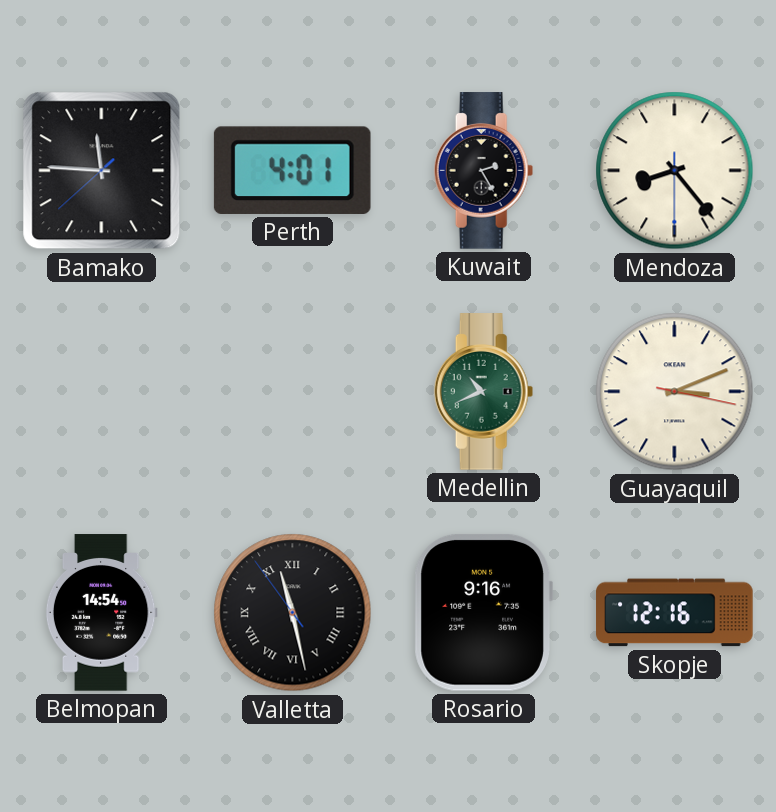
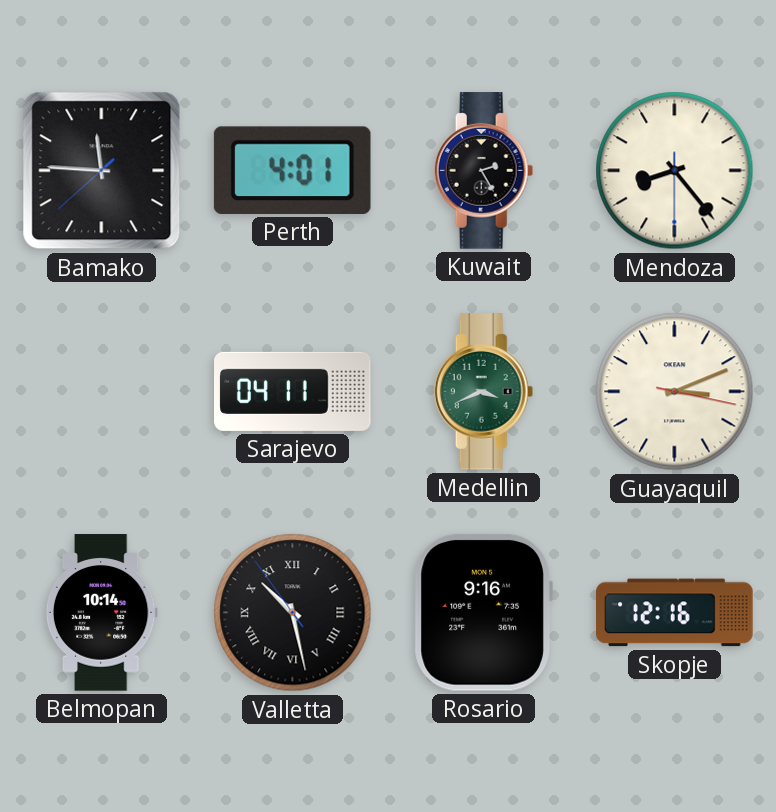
Sarajevo: none -> 04:11
Medellin: 10:41 -> 3:41
Belmopan: 14:54 -> 10:14
Valletta: 11:27 -> 10:27
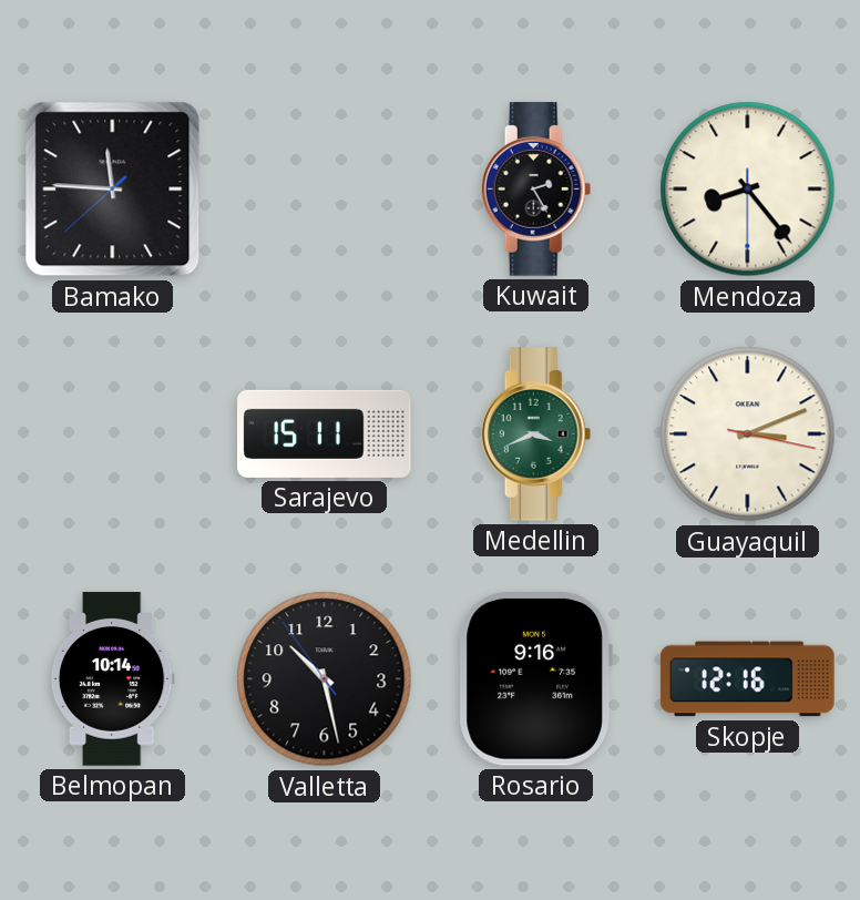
Perth: 4:01 -> none
Sarajevo: 04:11 -> 15:11
Valletta numerals: Roman -> Arabic
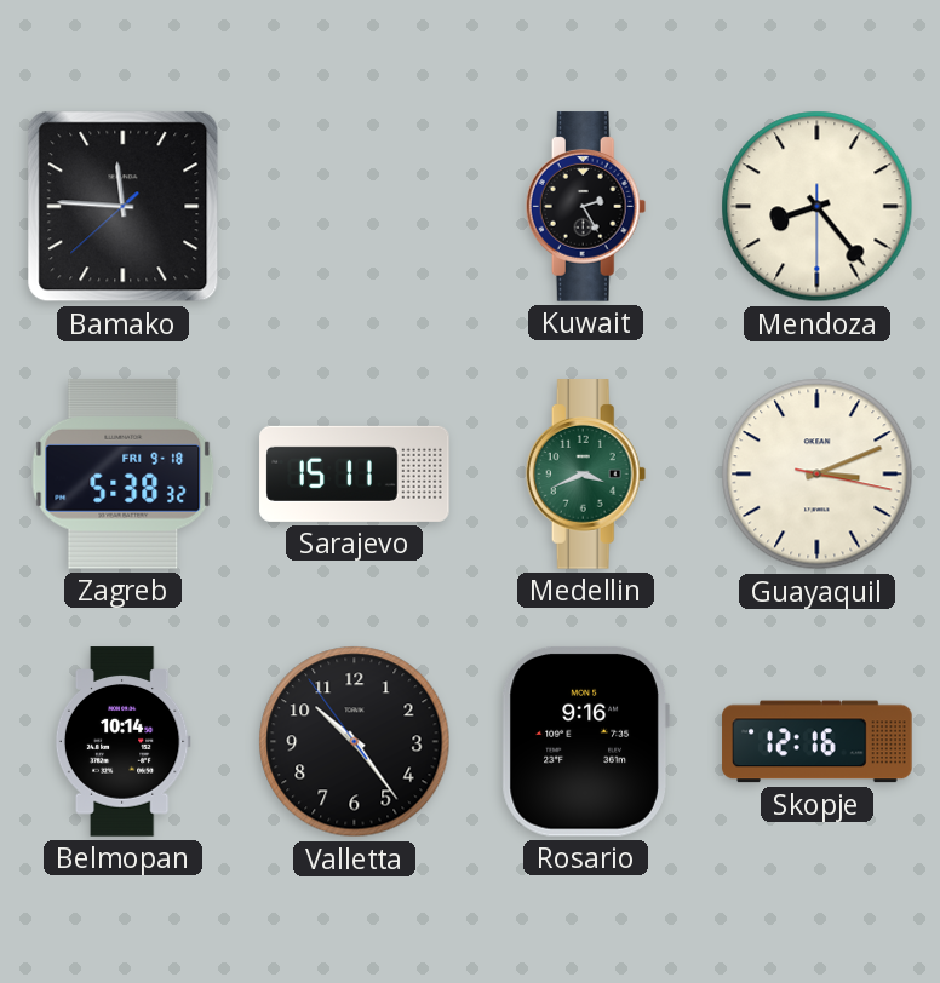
Zagreb: none -> 5:38
Valletta: 10:27 -> 10:23
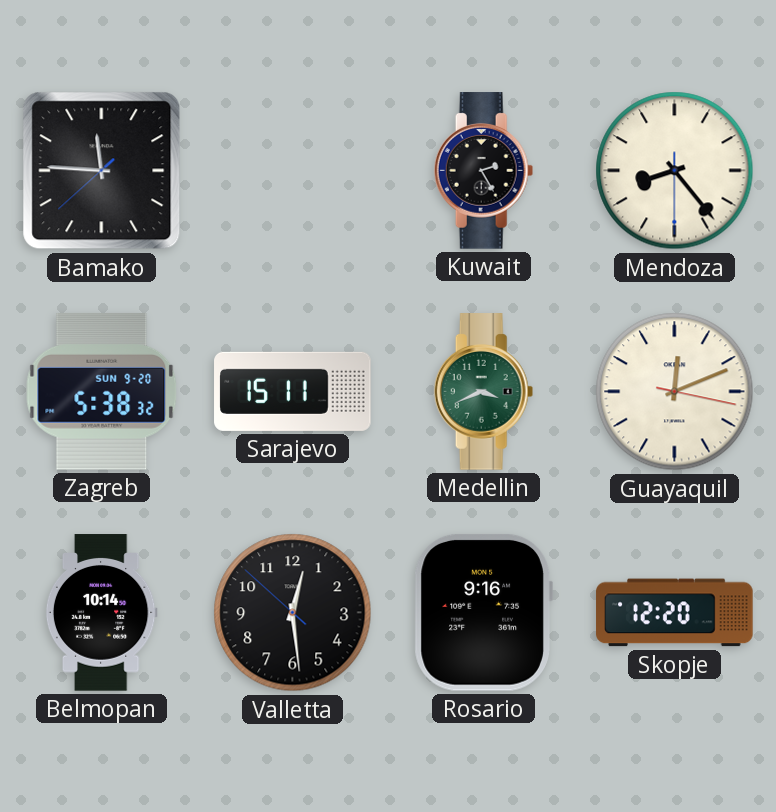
Zagreb date: FRI 9-18 -> SUN 9-20
Guayaquil: 3:11 -> 12:11
Valletta: 10:23 -> 12:28
Skopje: 12:16 -> 12:20
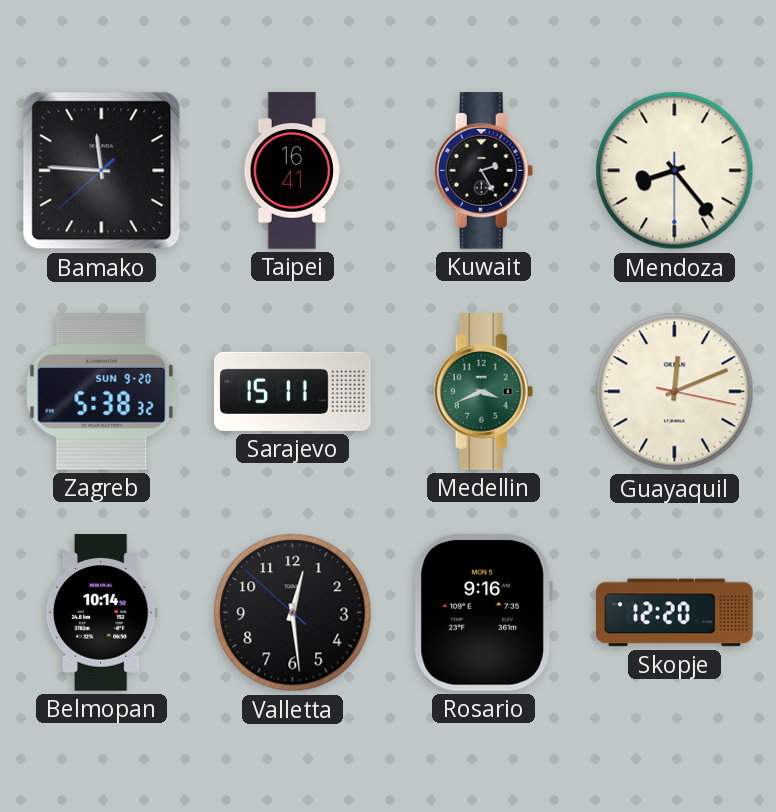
Taipei: none -> 16:41
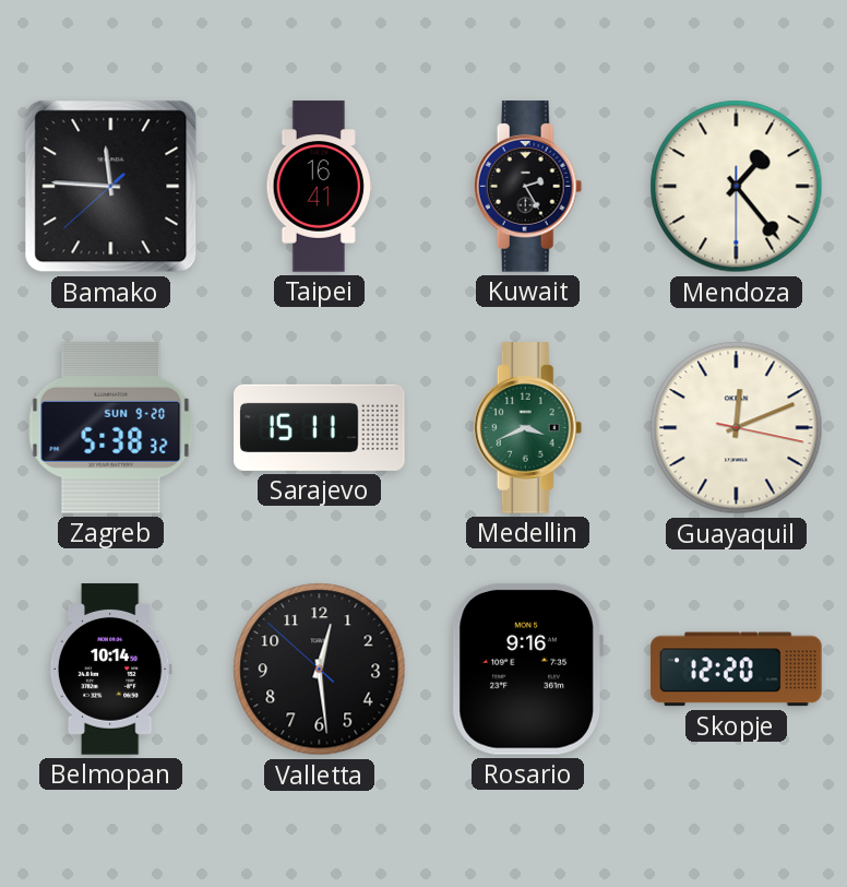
Mendoza: 8:23 -> 1:23
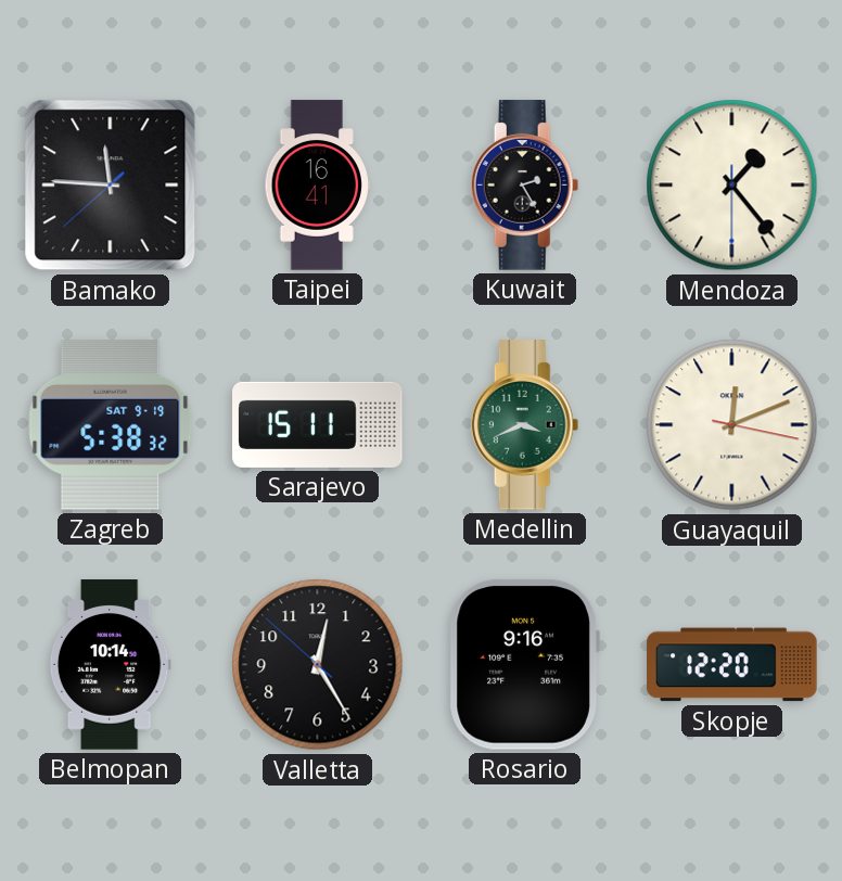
Zagreb date: SUN 9-20 -> SAT 9-19
Valletta: 12:28 -> 12:24
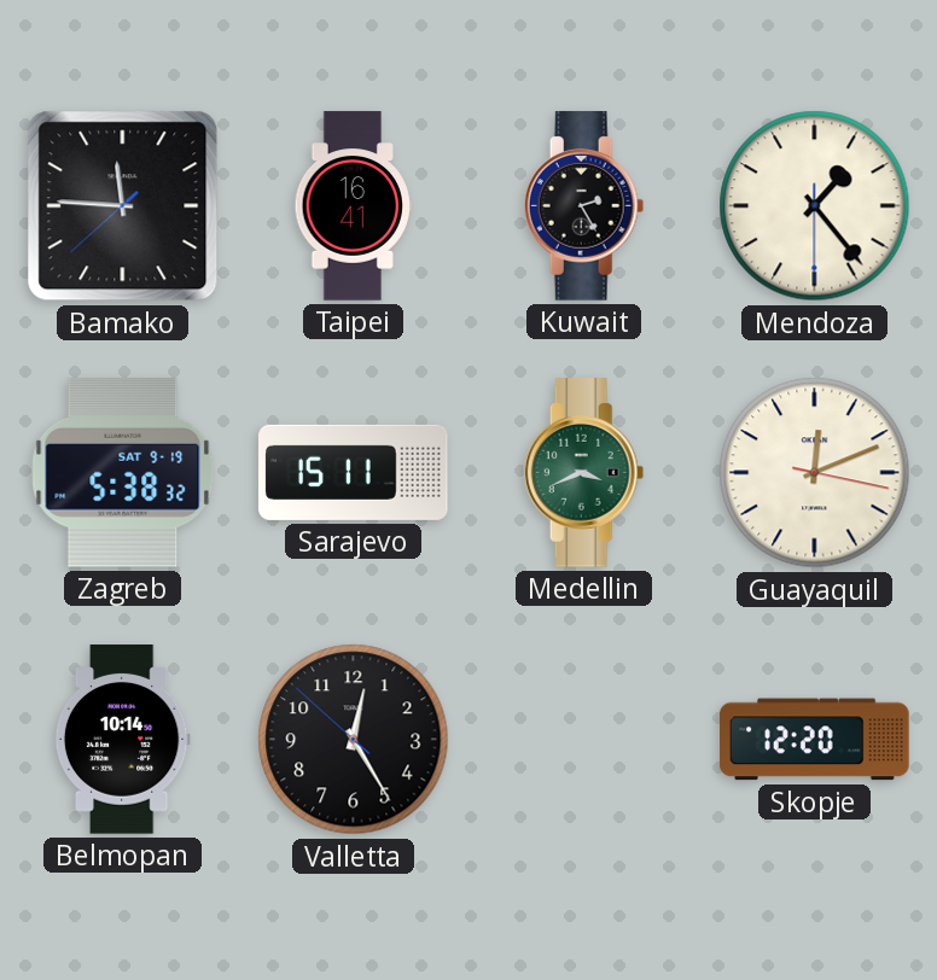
Rosario: 9:16 -> none
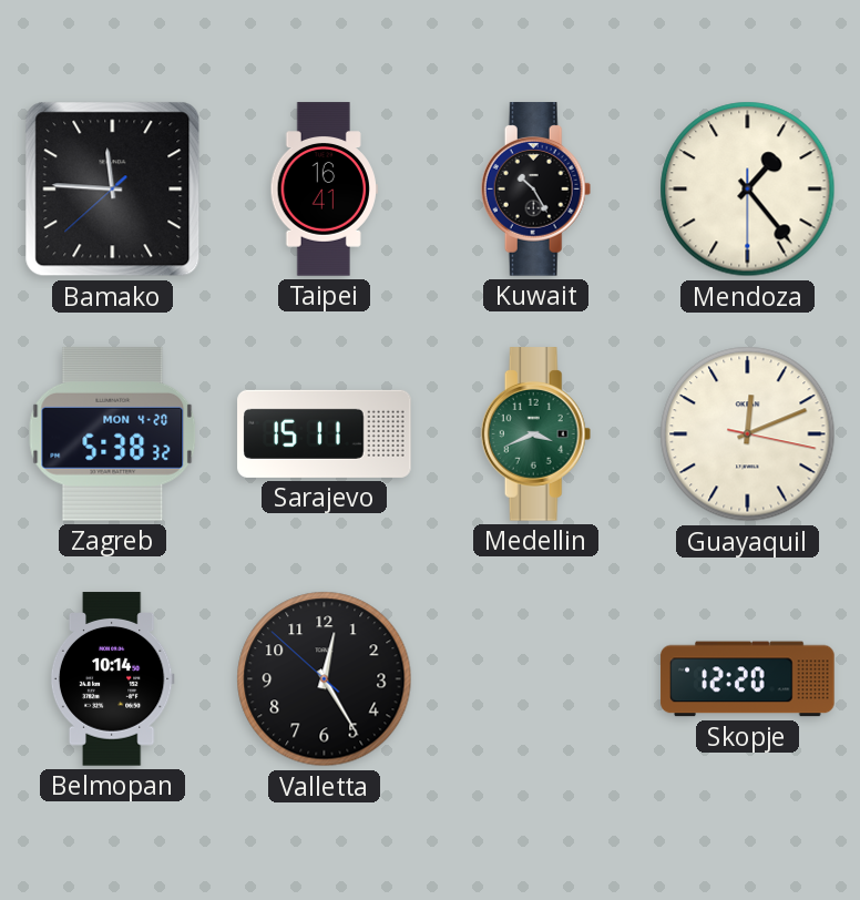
Kuwait: 2:25 -> 10:25
Zagreb date: SAT 9-19 -> MON 4-20
